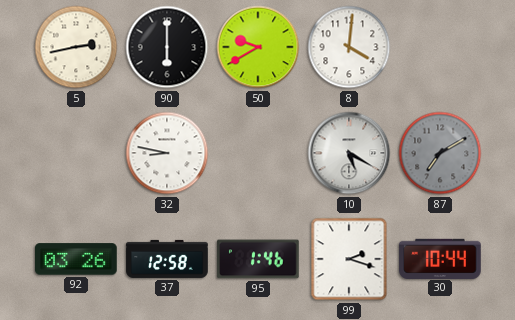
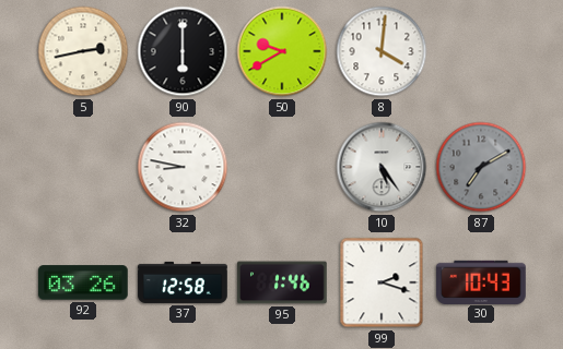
10: 5:20 -> 5:24
30: 10:44 -> 10:43
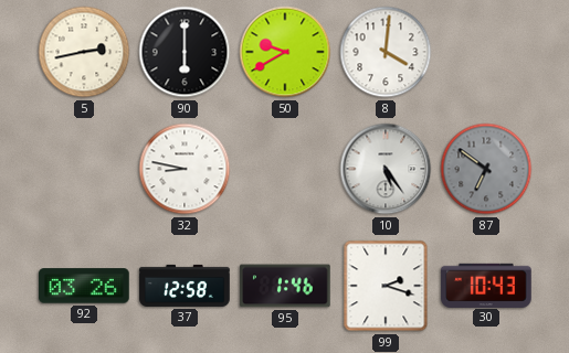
87: 7:10 -> 6:51
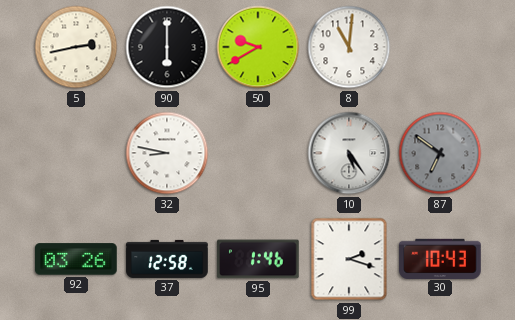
8: 4:01 -> 11:01
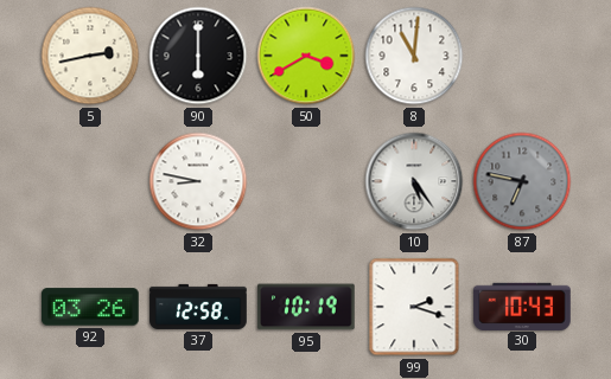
50: 9:40 -> 3:40
87: 6:51 -> 6:47
95: 1:46 -> 10:19
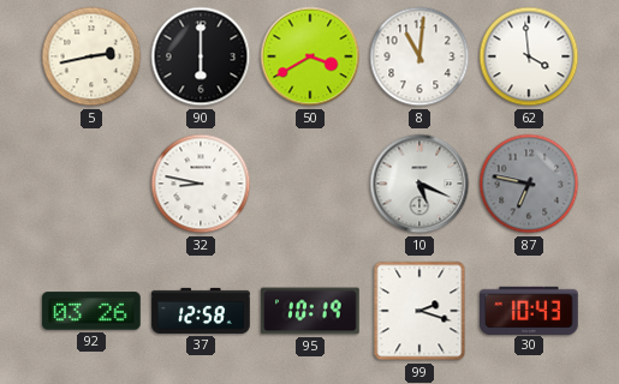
62: none -> 3:59
10: 5:24 -> 5:19
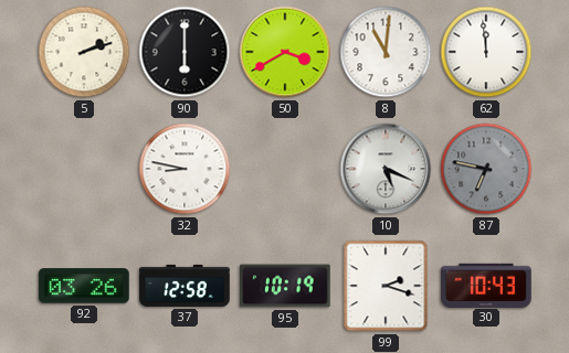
5: 2:43 -> 2:12
62: 3:59 -> 11:59
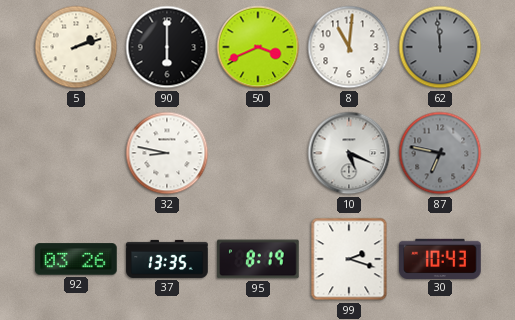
50: 3:40 -> 3:41
62 dial: white -> grey
37: 12:58 -> 13:35
95: 10:19 -> 8:19
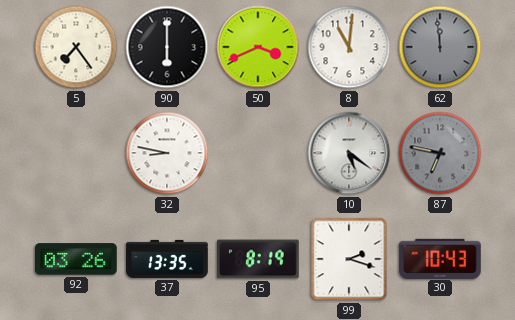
5: 2:12 -> 7:24
10: 5:19 -> 5:21
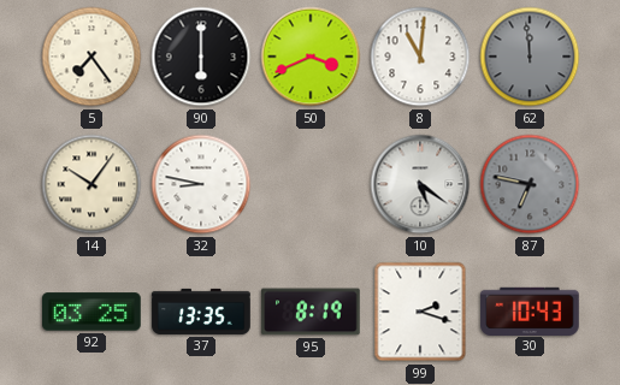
14: none -> 10:06
92: 03:26 -> 03:25
